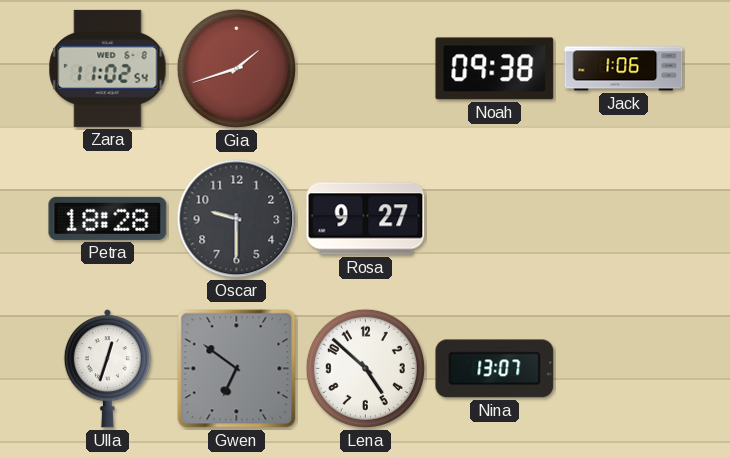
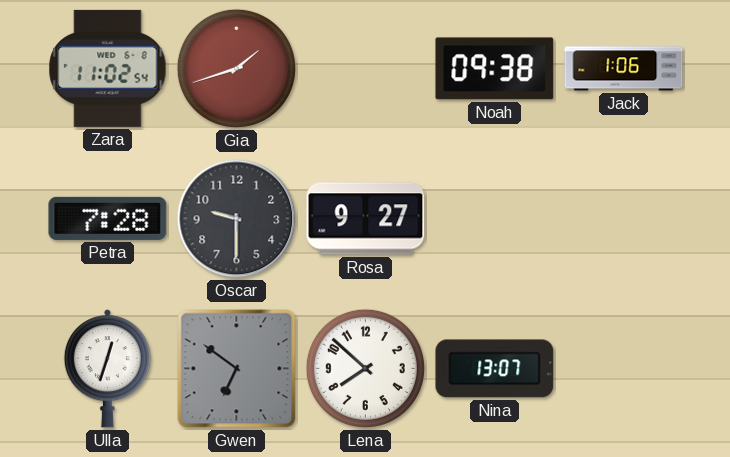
Petra: 18:28 -> 7:28
Lena: 4:52 -> 7:52
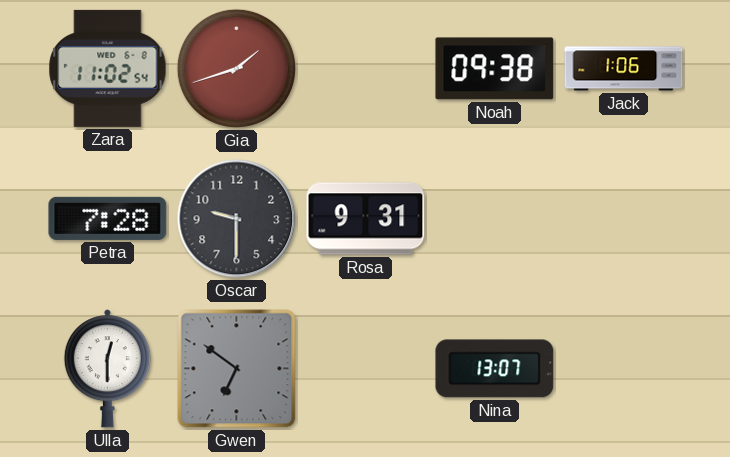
Rosa: 9:27 -> 9:31
Ulla: 12:33 -> 12:30
Lena: 7:52 -> none
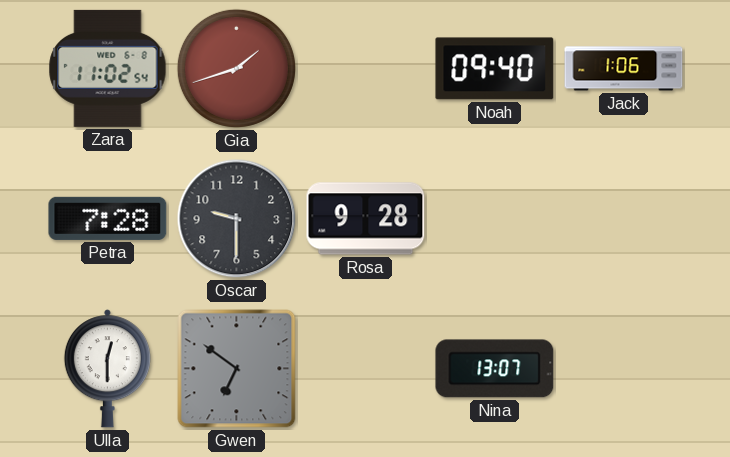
Noah: 09:38 -> 09:40
Rosa: 9:31 -> 9:28
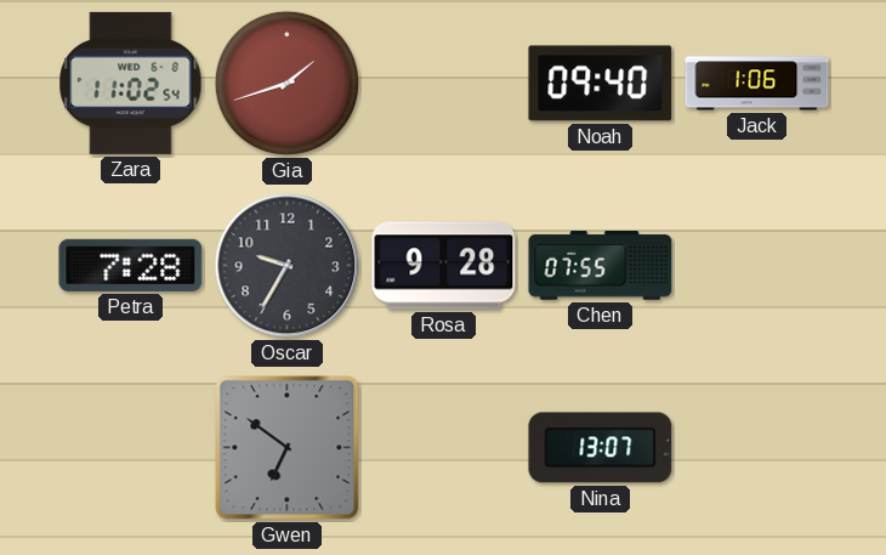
Oscar: 9:30 -> 9:35
Chen: none -> 07:55
Ulla: 12:30 -> none
